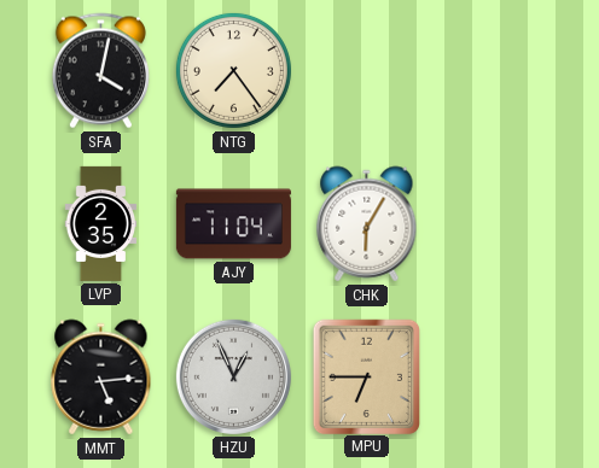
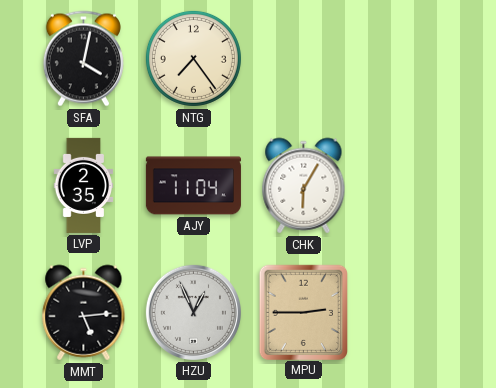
MPU: 6:45 -> 2:45
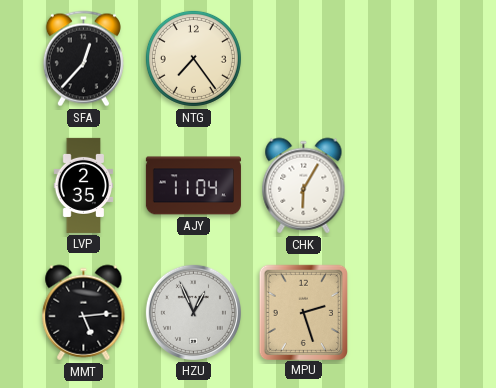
SFA: 4:02 -> 12:37
MPU: 2:45 -> 2:27
